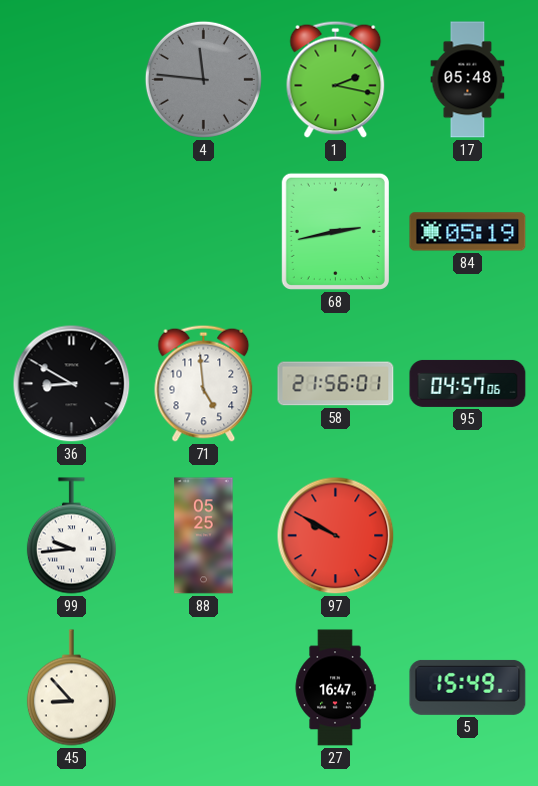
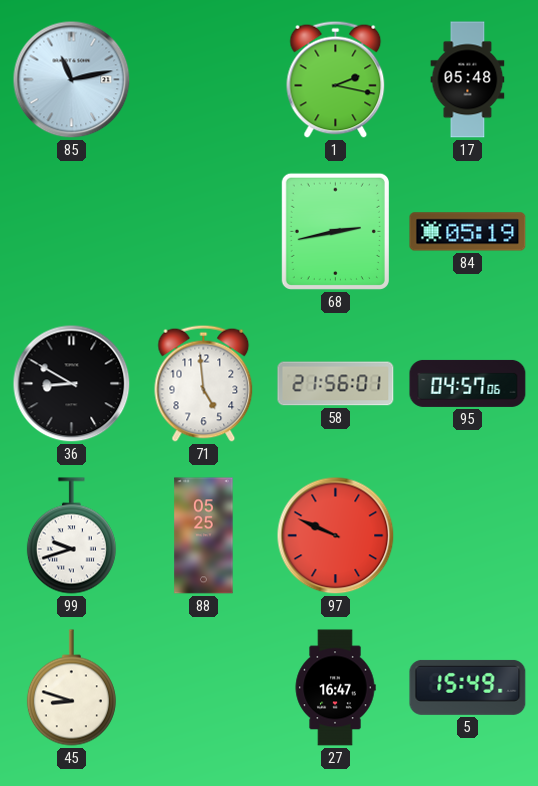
85: none -> 11:13
4: 11:46 -> none
99: 9:44 -> 9:42
97: 9:50 -> 9:49
45: 8:53 -> 8:48
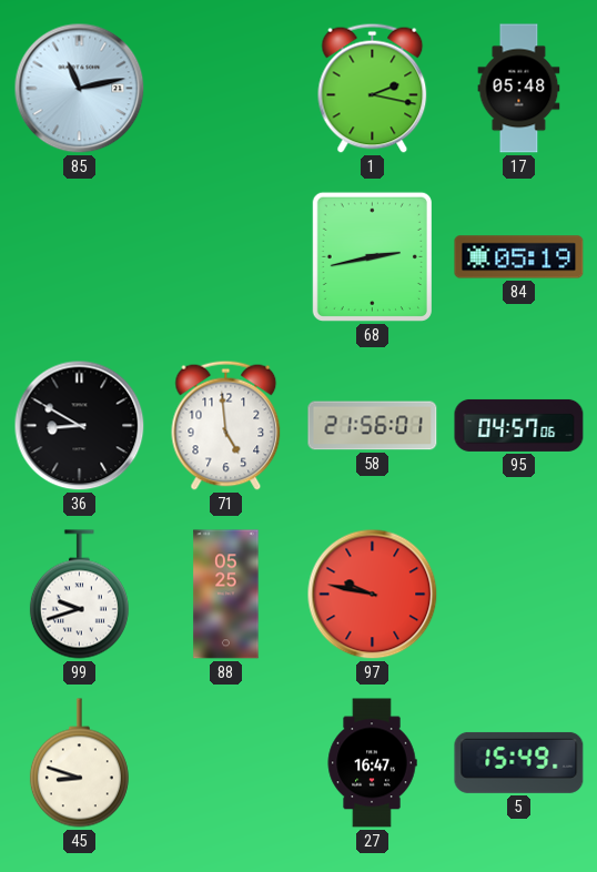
97: 9:49 -> 9:47
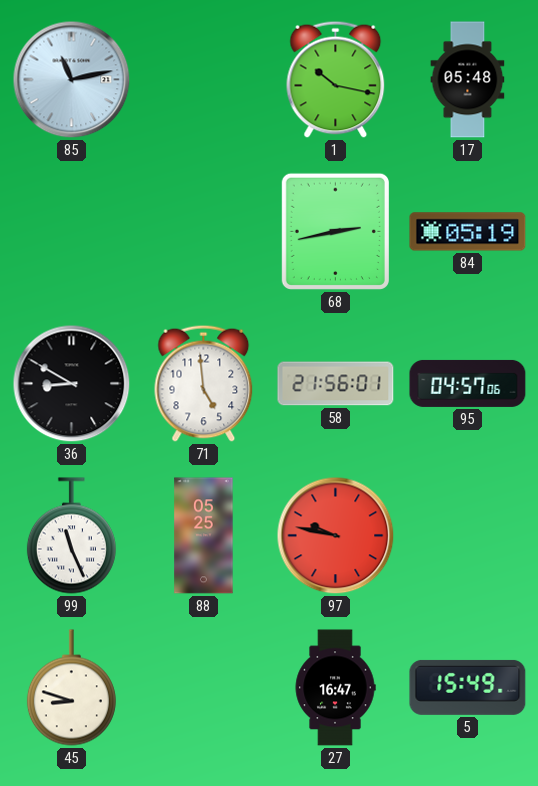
1: 2:17 -> 10:17
99: 9:42 -> 11:26
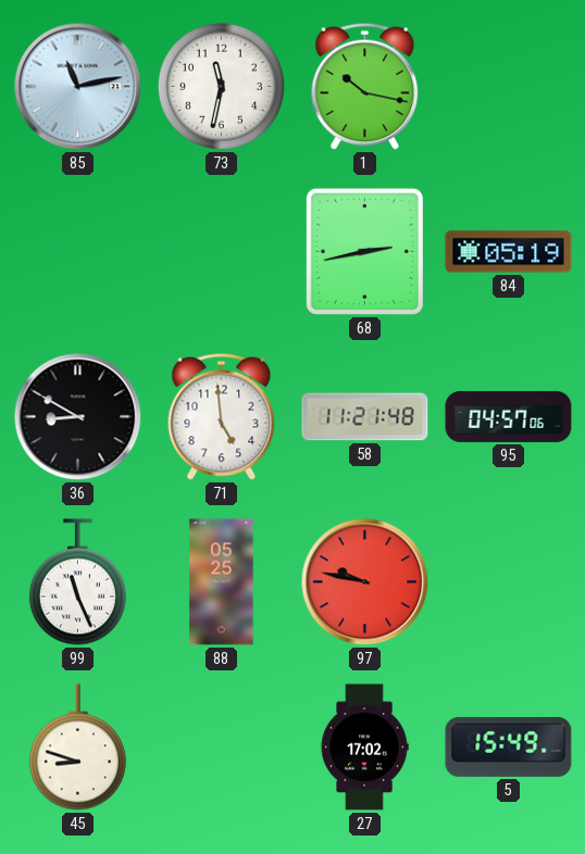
73: none -> 11:32
17: 05:48 -> none
58: 21:56 -> 11:21
27: 16:47 -> 17:02
